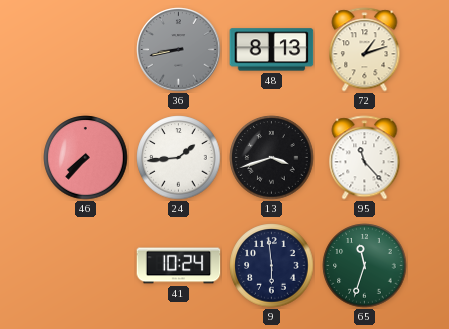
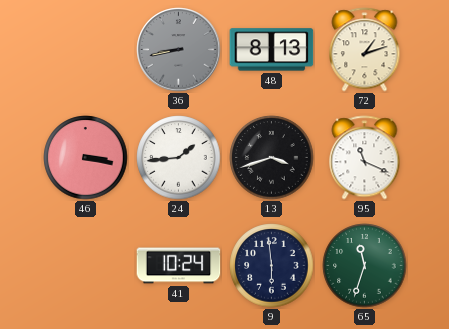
46: 7:37 -> 3:17
95: 11:23 -> 11:19
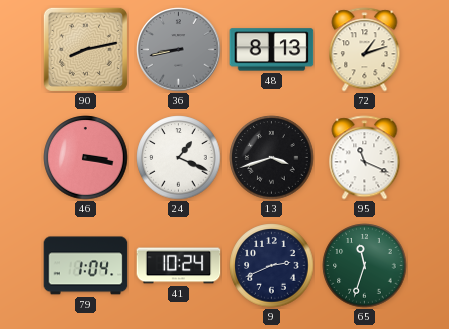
90: none -> 8:13
24: 1:44 -> 1:19
79: none -> 1:04
9: 5:59 -> 2:41
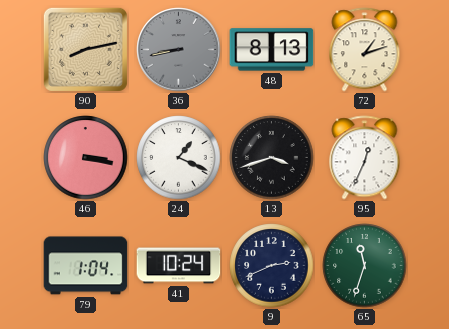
95: 11:19 -> 12:34
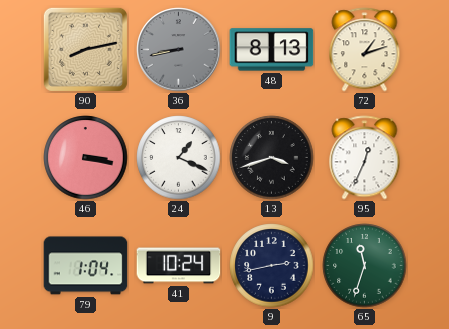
9: 2:41 -> 2:43
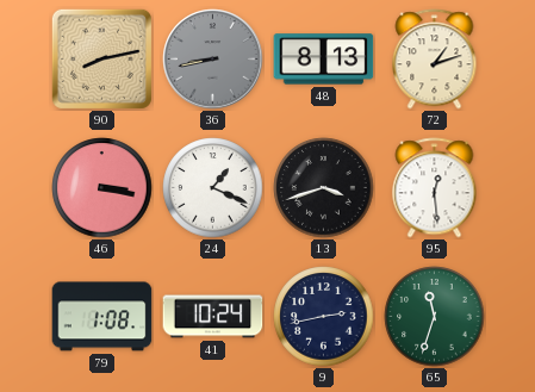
95: 12:34 -> 12:29
79: 1:04 -> 1:08
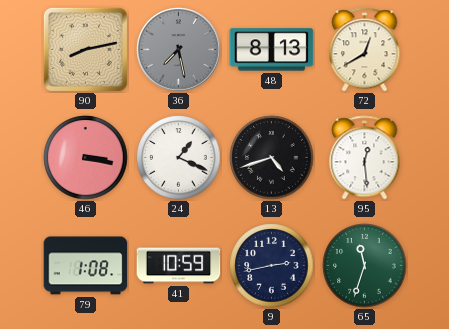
36: 8:43 -> 7:28
72: 1:12 -> 12:40
13: 3:42 -> 4:42
41: 10:24 -> 10:59
